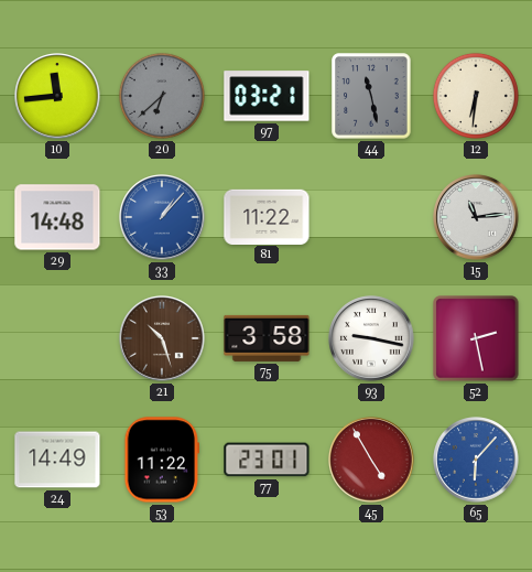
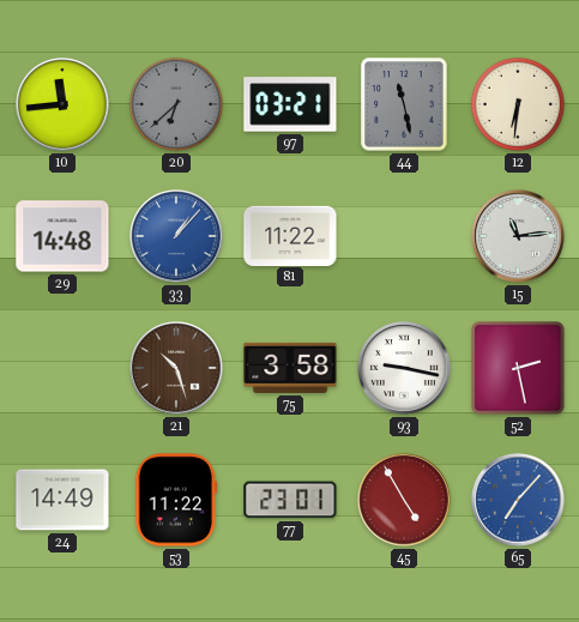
65: 6:07 -> 7:07
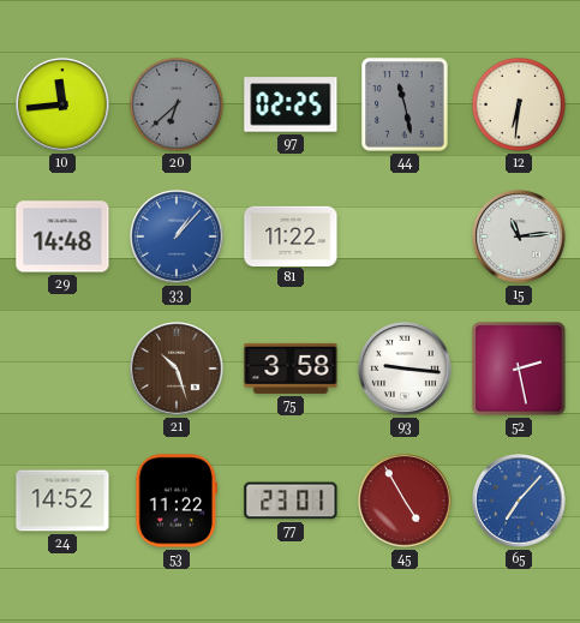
97: 03:21 -> 02:25
93: 9:17 -> 9:16
24: 14:49 -> 14:52
